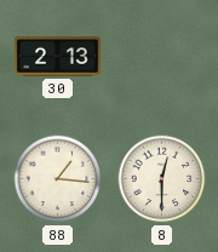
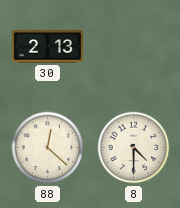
88: 1:16 -> 12:22
8: 12:30 -> 4:30
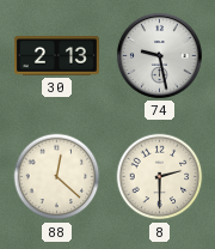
74: none -> 9:28
8: 4:30 -> 2:30
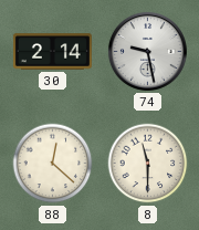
30: 2:13 -> 2:14
8: 2:30 -> 11:30
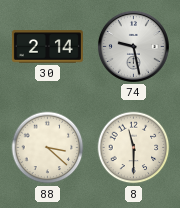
88: 12:22 -> 3:22
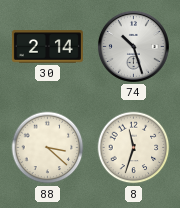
74: 9:28 -> 10:27
8: 11:30 -> 11:33
